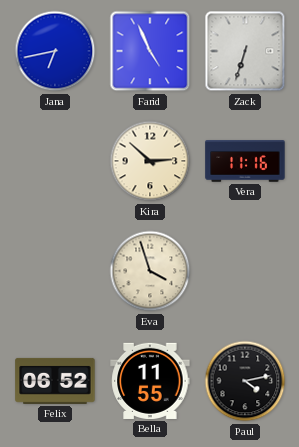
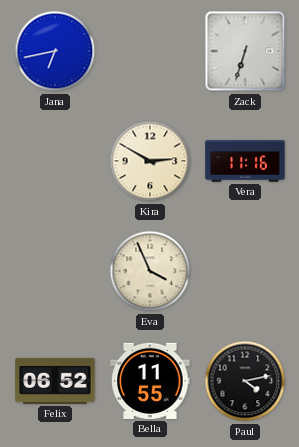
Farid: 4:56 -> none
Kira: 2:52 -> 2:50
Eva: 3:57 -> 3:56
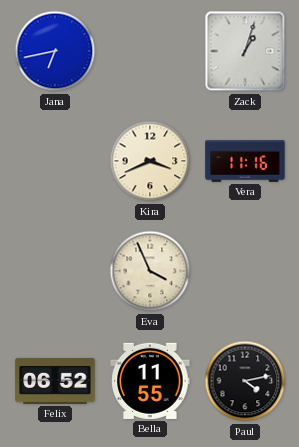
Zack: 6:33 -> 1:03
Kira: 2:50 -> 3:41
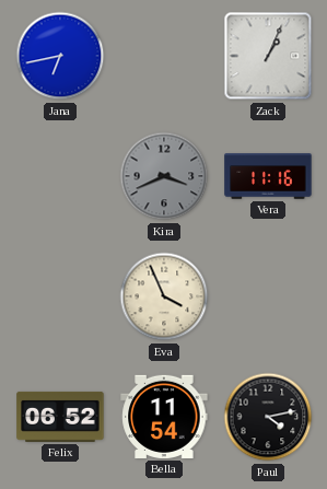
Zack: 1:03 -> 1:04
Kira dial: cream -> grey
Bella: 11:55 -> 11:54
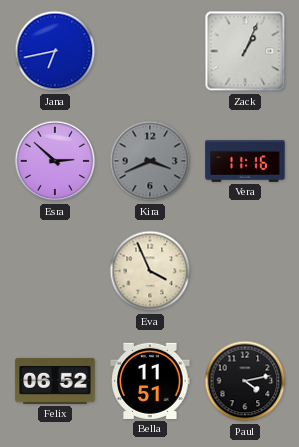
Esra: none -> 2:52
Bella: 11:54 -> 11:51
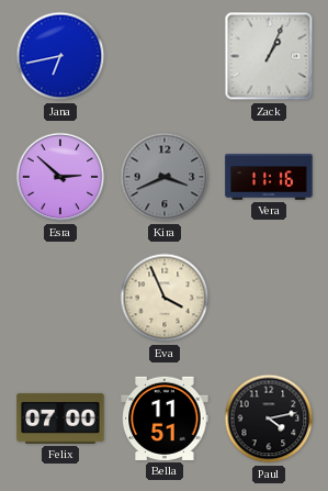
Felix: 06:52 -> 07:00
